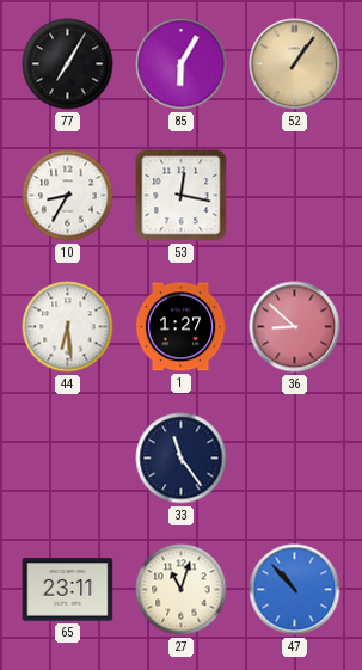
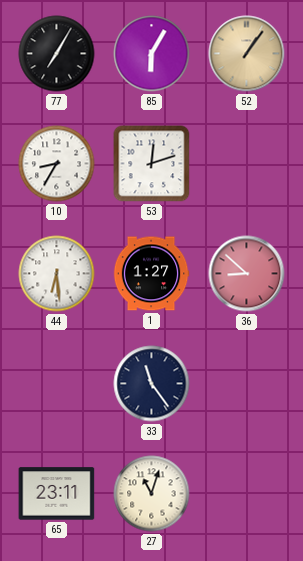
53: 12:17 -> 12:12
47: 10:53 -> none
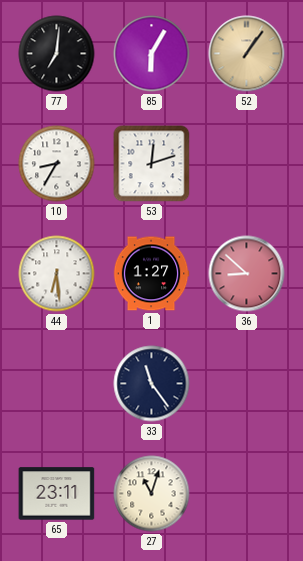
77: 7:05 -> 7:01
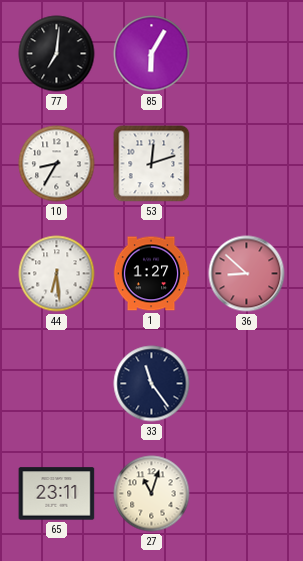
52: 1:06 -> none
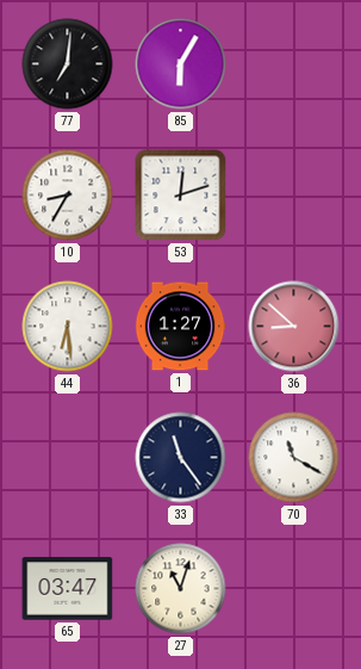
70: none -> 11:20
65: 23:11 -> 03:47
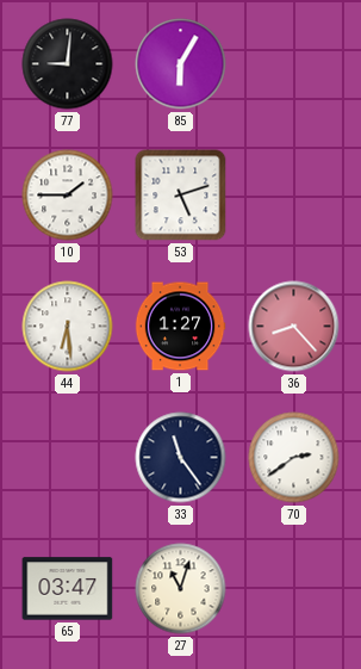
77: 7:01 -> 9:01
10: 8:35 -> 1:45
53: 12:12 -> 5:12
36: 8:52 -> 8:23
70: 11:20 -> 2:39
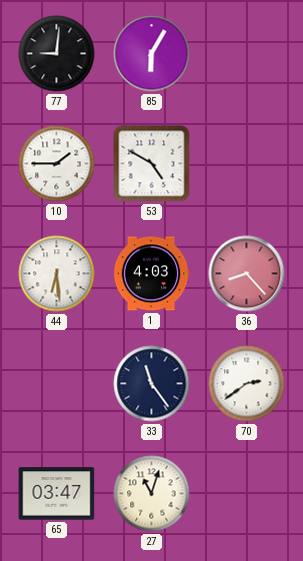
53: 5:12 -> 4:50
1: 1:27 -> 4:03
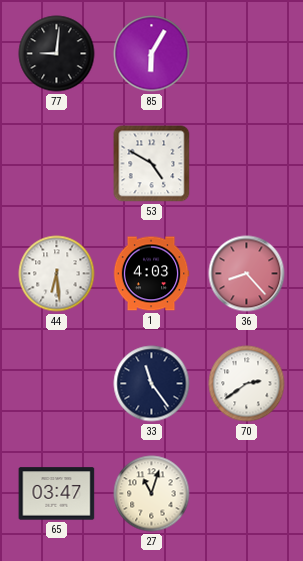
10: 1:45 -> none
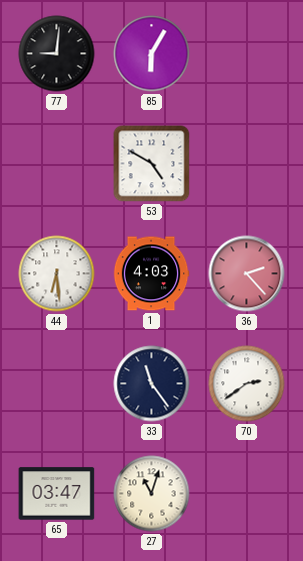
36: 8:23 -> 2:23
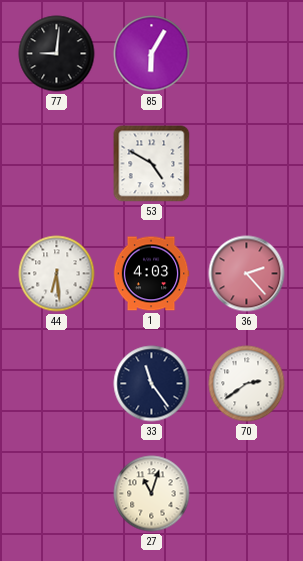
65: 03:47 -> none
